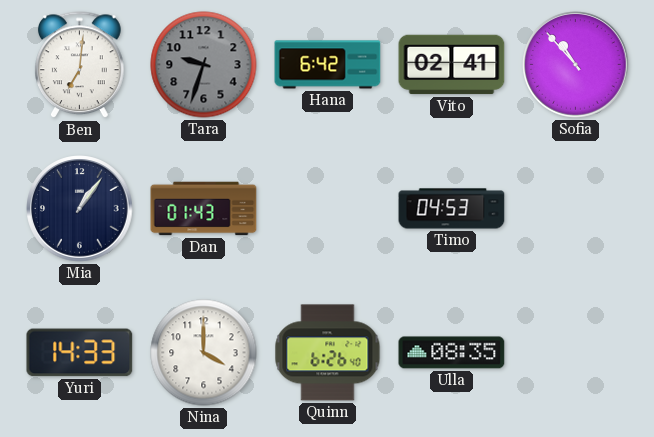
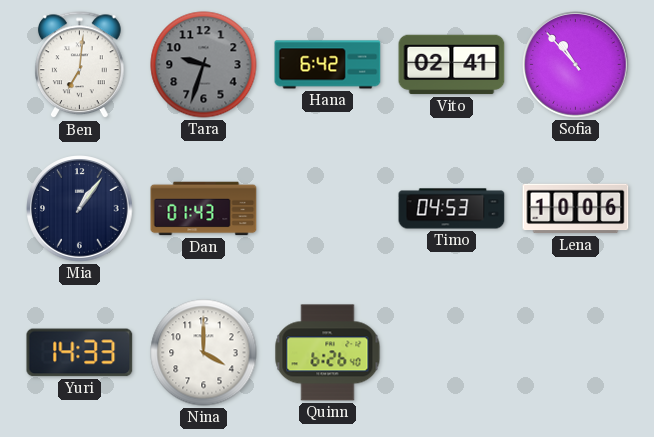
Lena: none -> 10:06
Ulla: 08:35 -> none
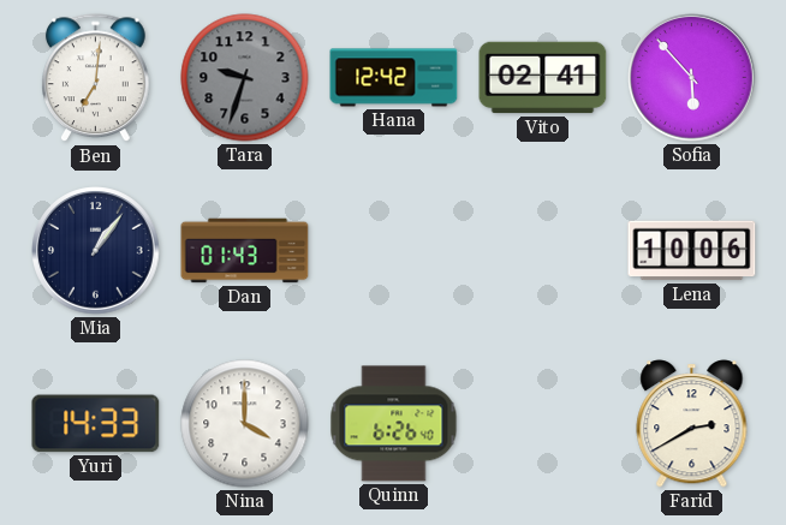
Hana: 6:42 -> 12:42
Sofia: 10:53 -> 5:53
Timo: 04:53 -> none
Farid: none -> 2:40
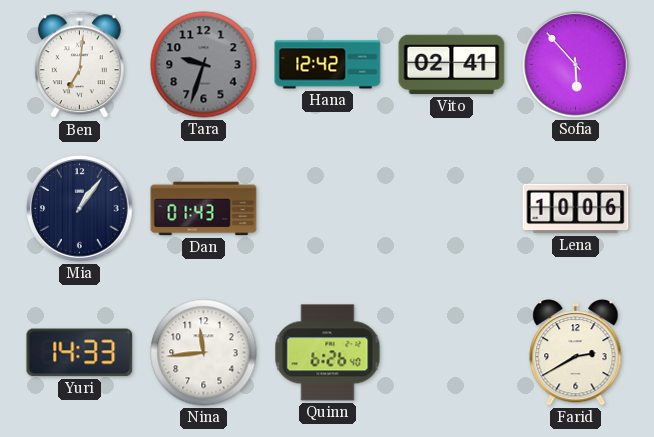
Nina: 4:00 -> 11:44
